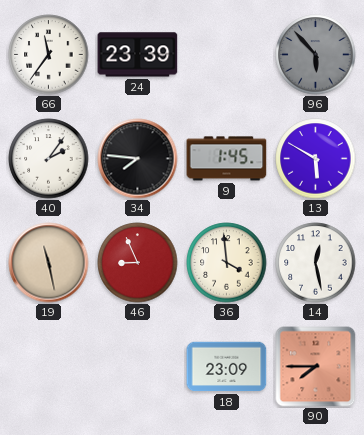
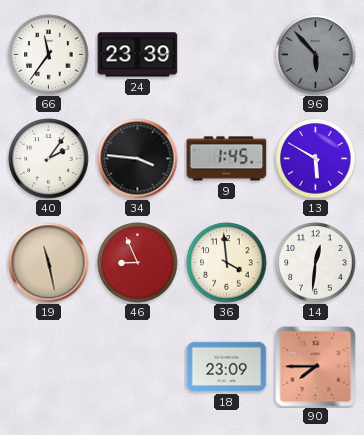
34: 7:46 -> 3:46
14: 12:28 -> 12:31
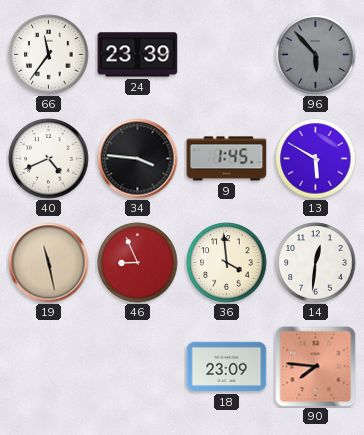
40: 2:06 -> 4:41
90: 7:45 -> 7:46
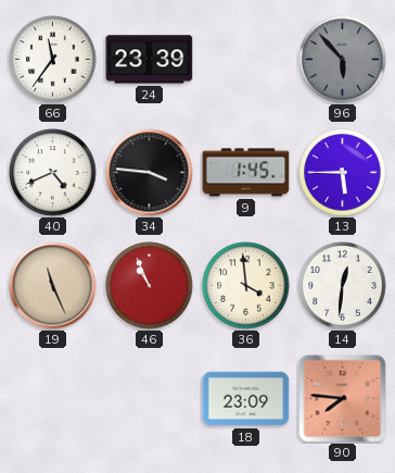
13: 5:50 -> 5:45
19: 11:28 -> 11:26
46: 8:56 -> 10:56
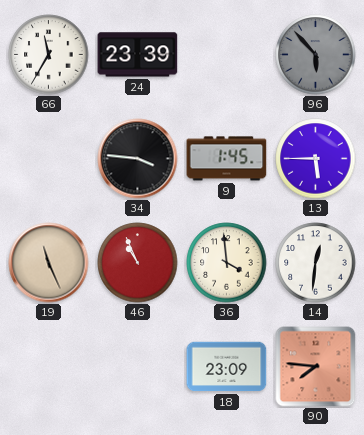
66: 11:36 -> 11:35
40: 4:41 -> none
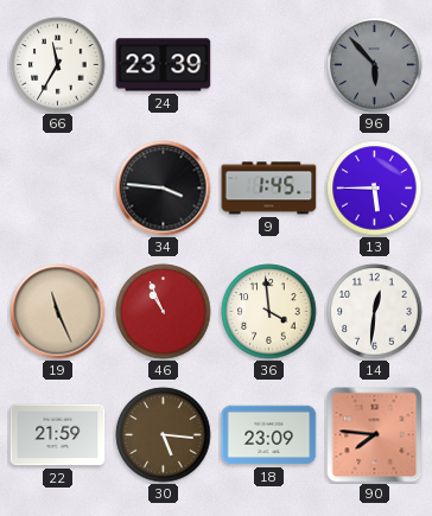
22: none -> 21:59
30: none -> 5:16
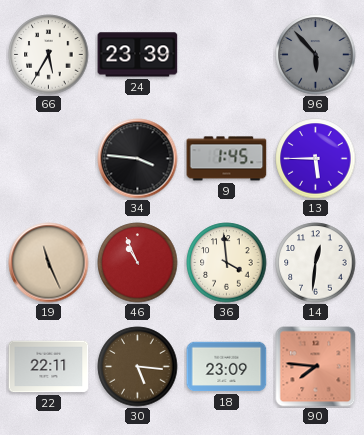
66: 11:35 -> 5:35
22: 21:59 -> 22:11
